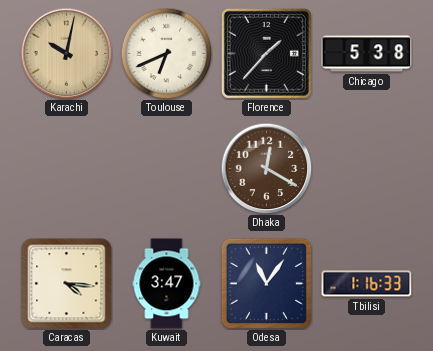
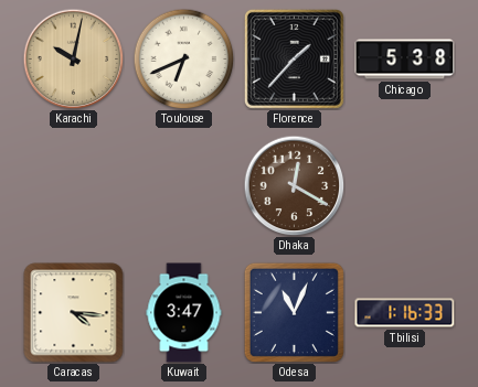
Odesa: 11:06 -> 11:04
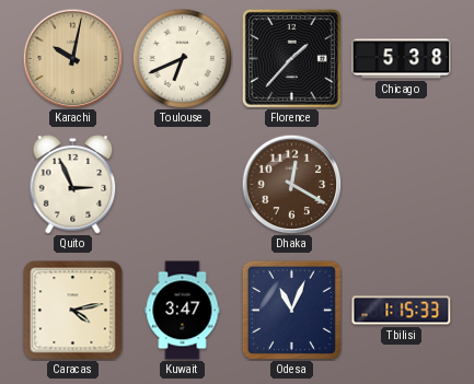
Quito: none -> 2:56
Caracas: 4:16 -> 4:13
Tbilisi: 1:16 -> 1:15
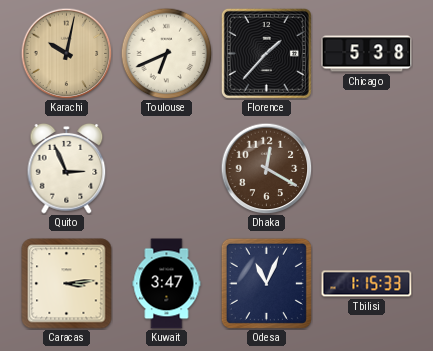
Caracas: 4:13 -> 3:14
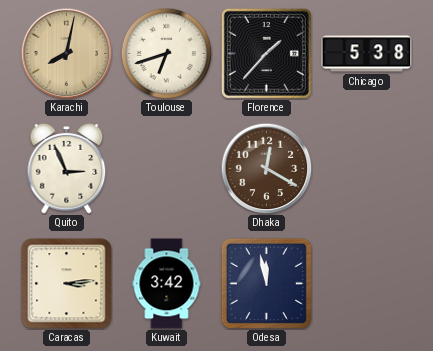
Karachi: 10:02 -> 8:02
Toulouse: 6:41 -> 6:42
Kuwait: 3:47 -> 3:42
Odesa: 11:04 -> 11:58
Tbilisi: 1:15 -> none
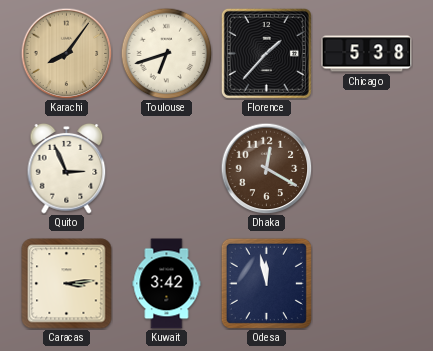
Karachi: 8:02 -> 8:06
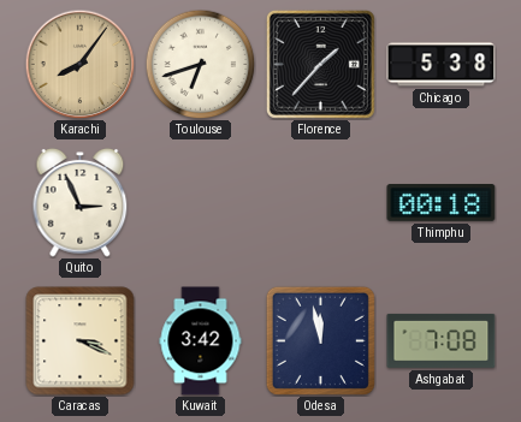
Dhaka: 12:20 -> none
Thimphu: none -> 00:18
Caracas: 3:14 -> 3:19
Ashgabat: none -> 7:08
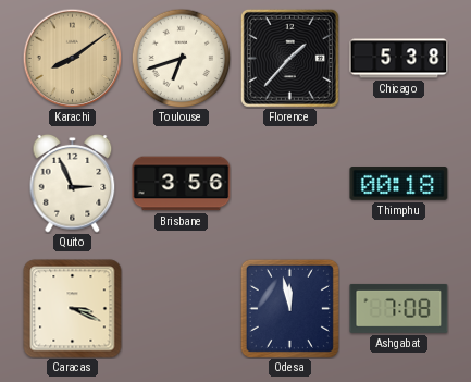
Karachi: 8:06 -> 8:09
Brisbane: none -> 3:56
Kuwait: 3:42 -> none
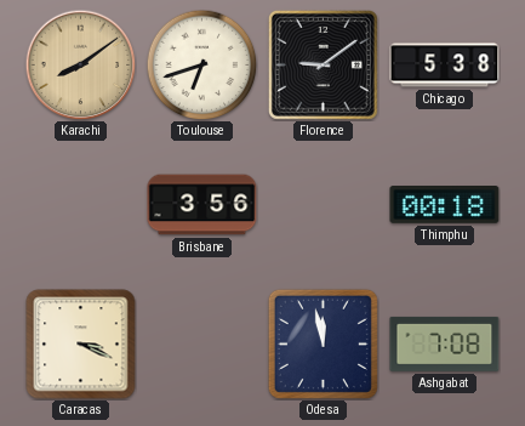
Florence: 1:37 -> 9:09
Quito: 2:56 -> none
